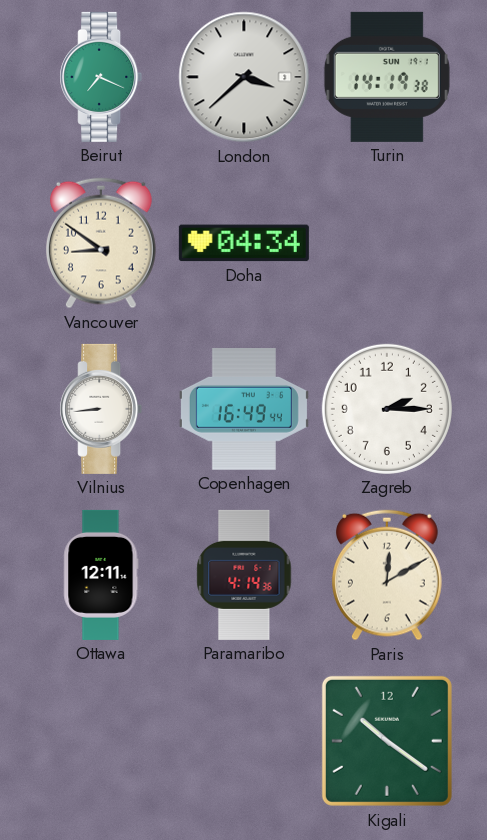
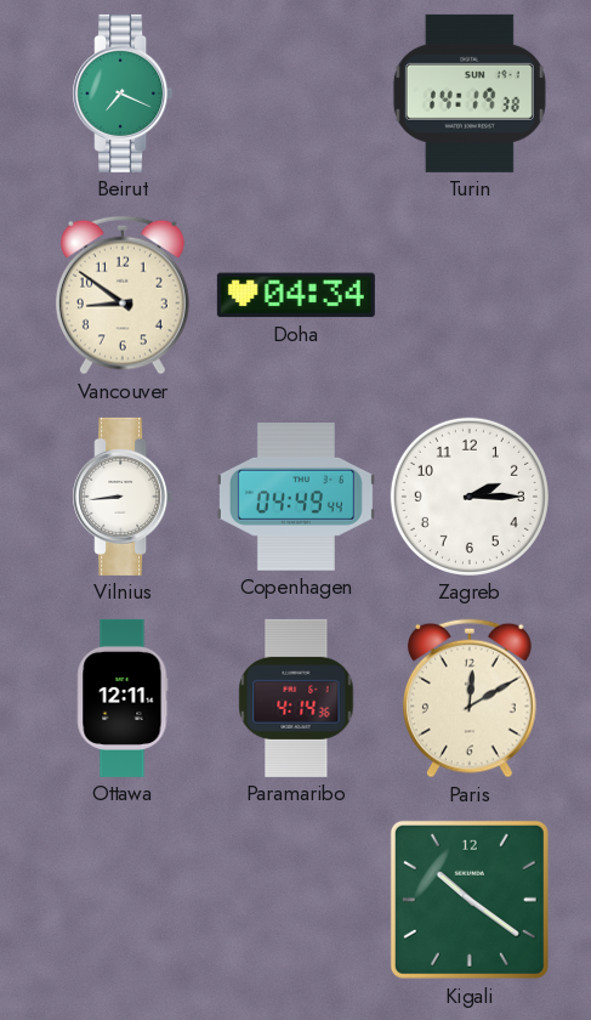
London: 3:38 -> none
Copenhagen: 16:49 -> 04:49
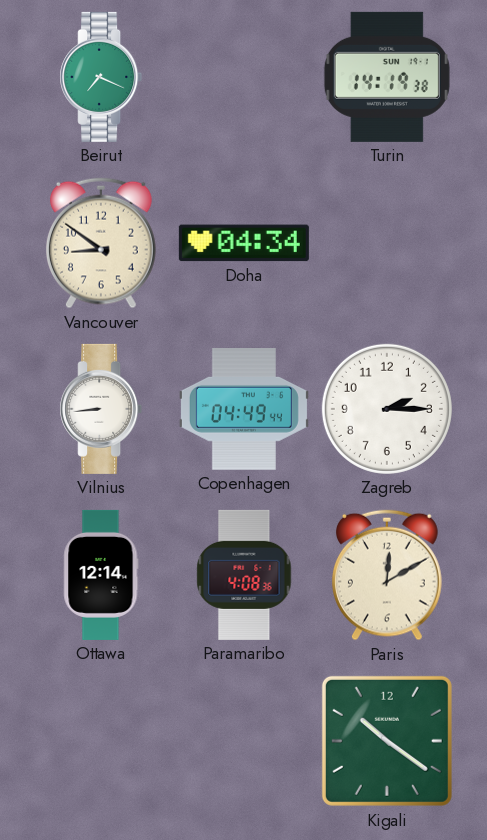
Ottawa: 12:11 -> 12:14
Paramaribo: 4:14 -> 4:08
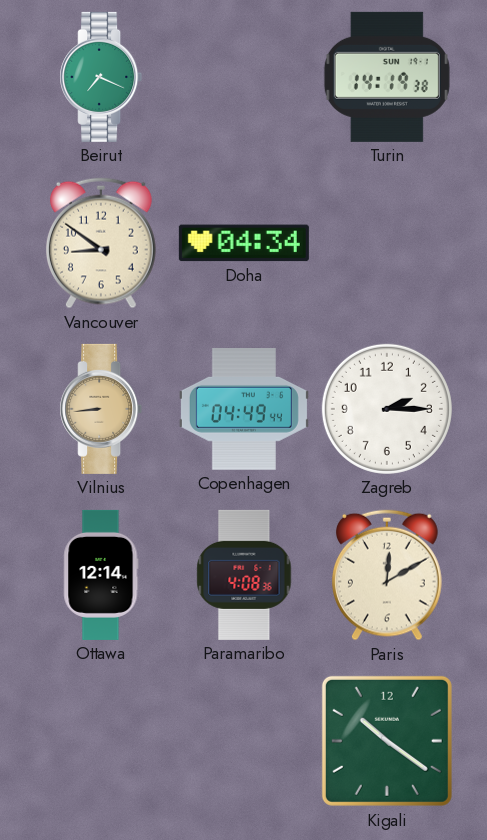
Vilnius dial: white -> champagne
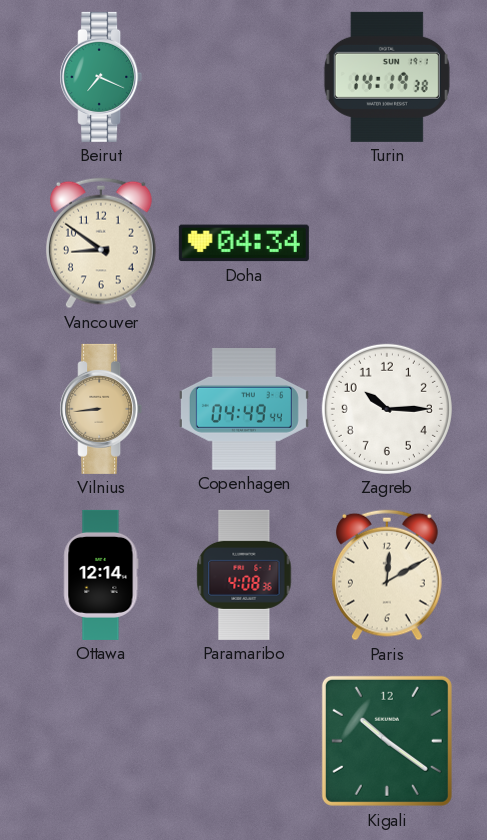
Zagreb: 2:15 -> 10:15
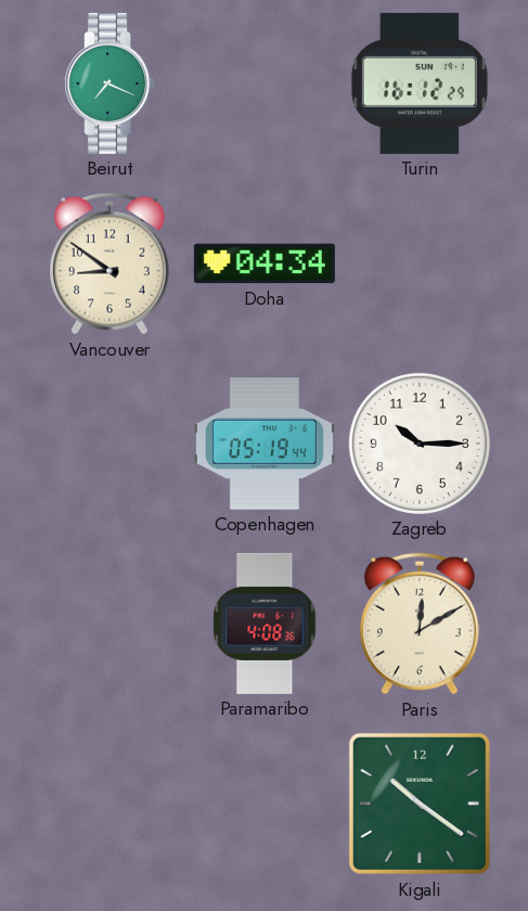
Turin: 14:19 -> 16:12
Vilnius: 8:44 -> none
Copenhagen: 04:49 -> 05:19
Ottawa: 12:14 -> none
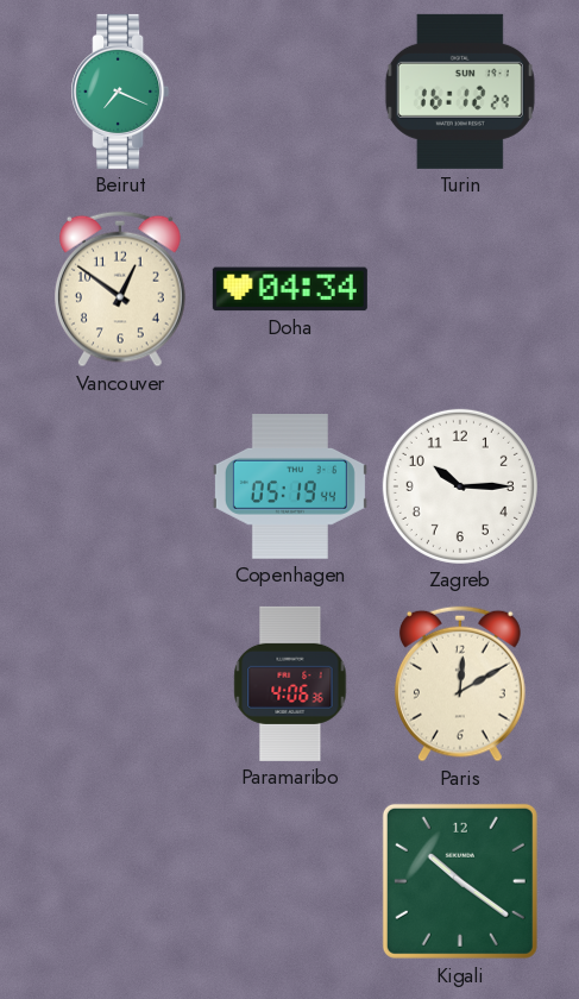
Vancouver: 8:51 -> 12:51
Paramaribo: 4:08 -> 4:06
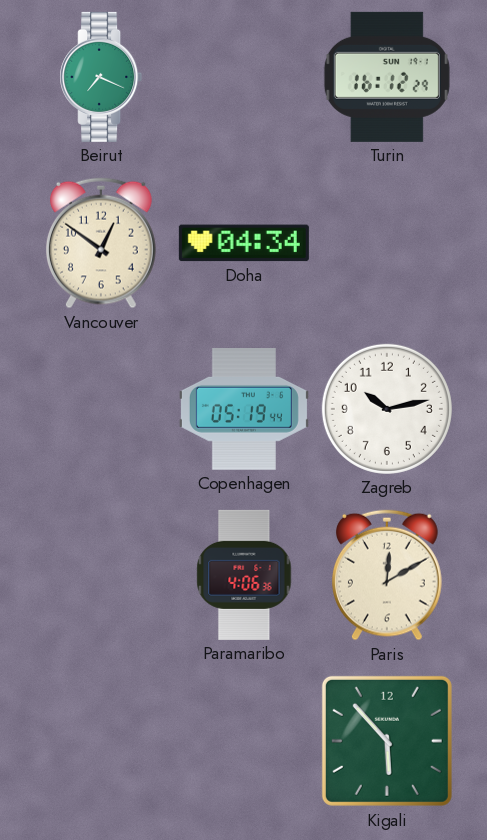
Zagreb: 10:15 -> 10:13
Kigali: 10:21 -> 5:53
